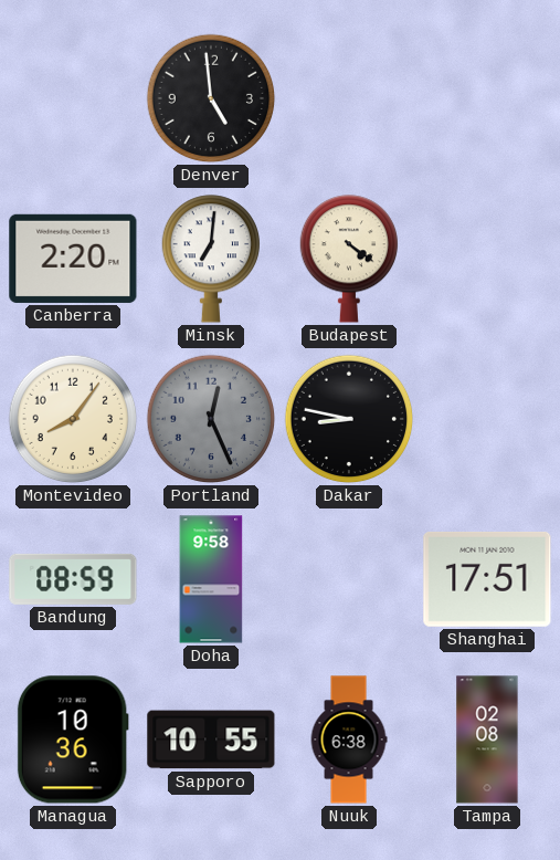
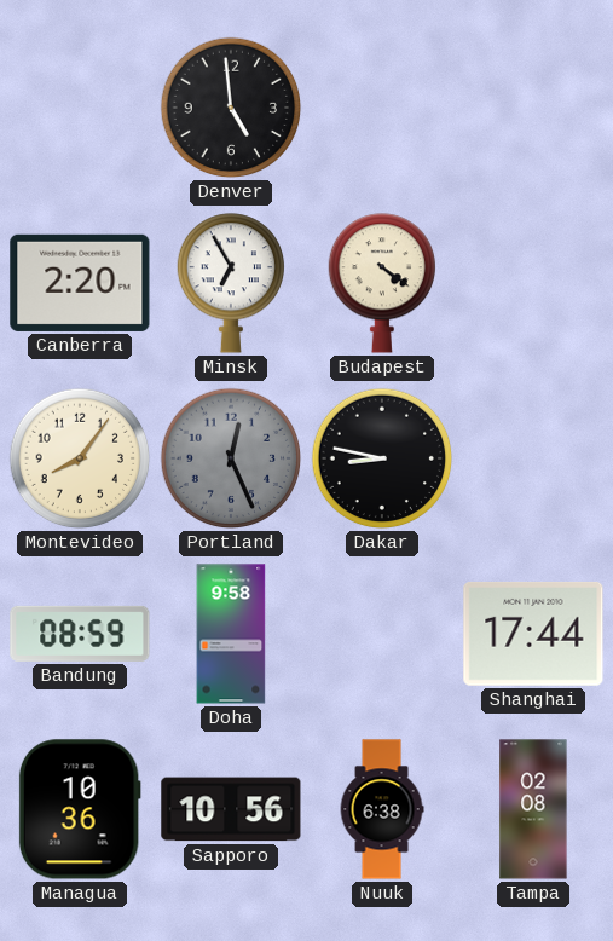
Minsk: 7:01 -> 6:55
Shanghai: 17:51 -> 17:44
Sapporo: 10:55 -> 10:56
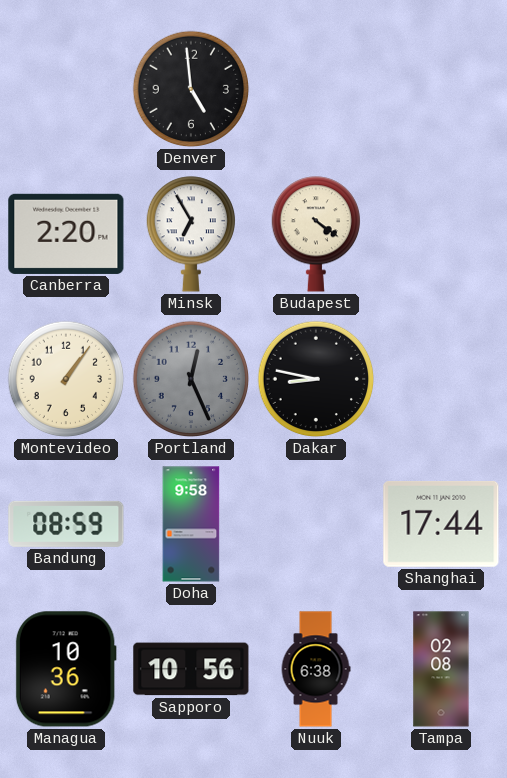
Montevideo: 8:06 -> 1:06
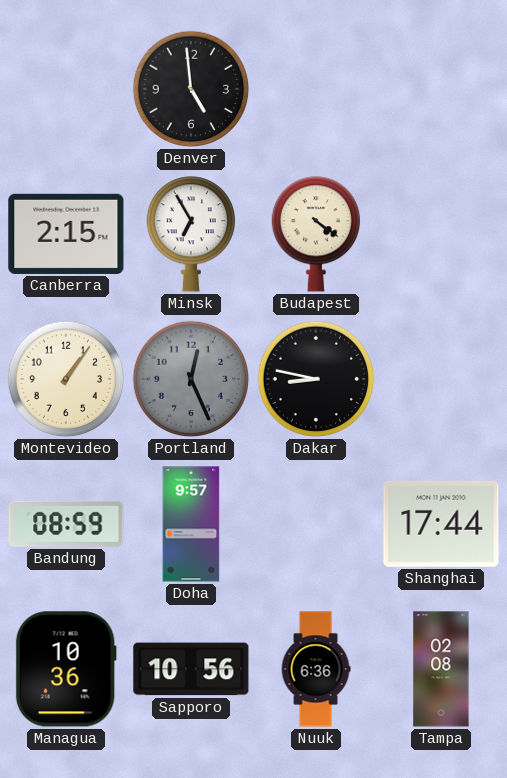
Canberra: 2:20 -> 2:15
Doha: 9:58 -> 9:57
Nuuk: 6:38 -> 6:36
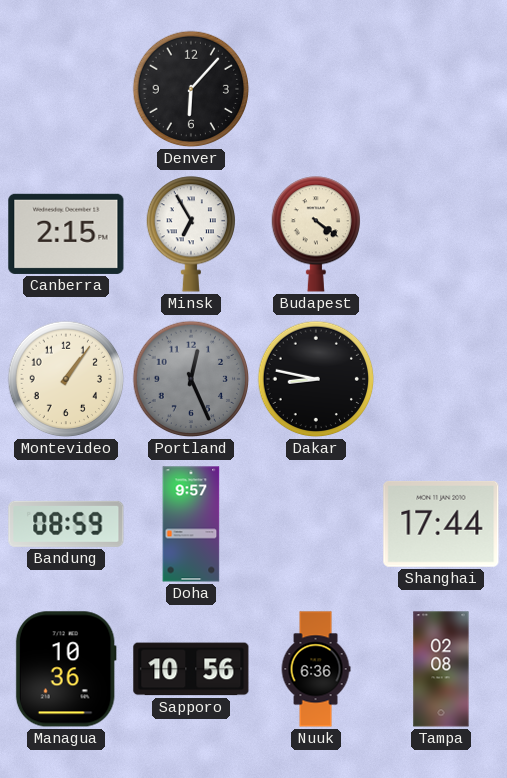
Denver: 4:59 -> 6:07
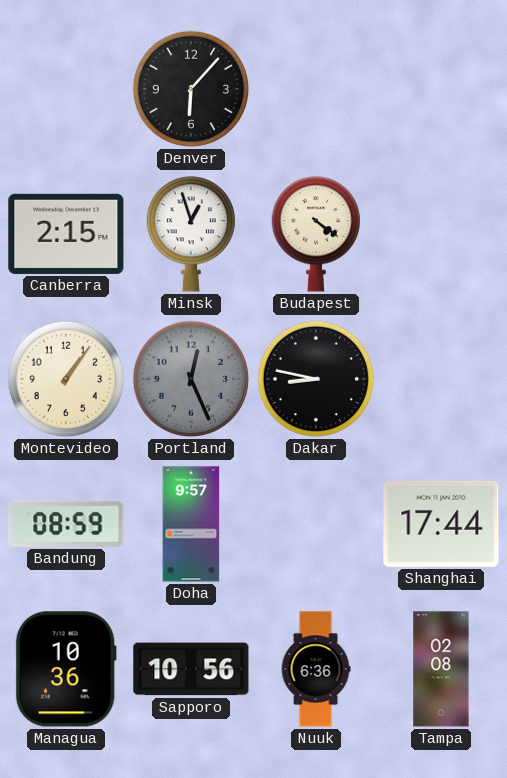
Minsk: 6:55 -> 12:57
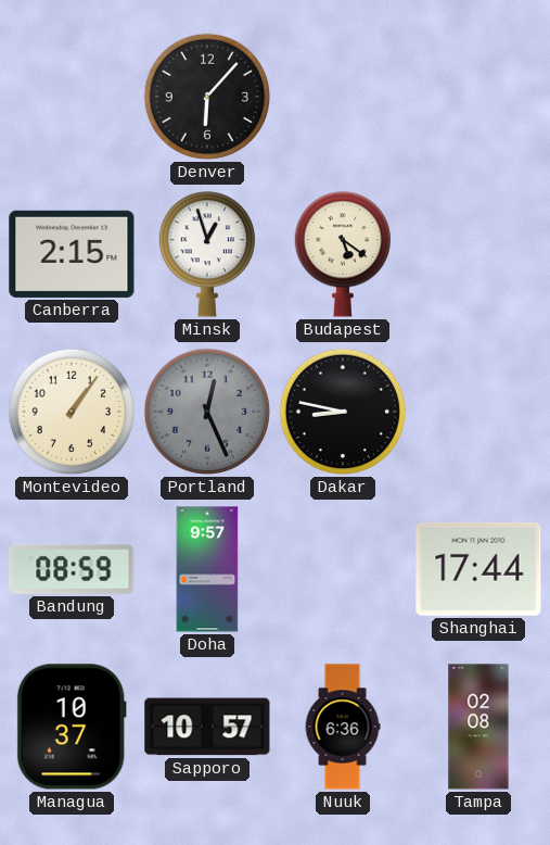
Budapest: 4:21 -> 5:21
Managua: 10:36 -> 10:37
Sapporo: 10:56 -> 10:57
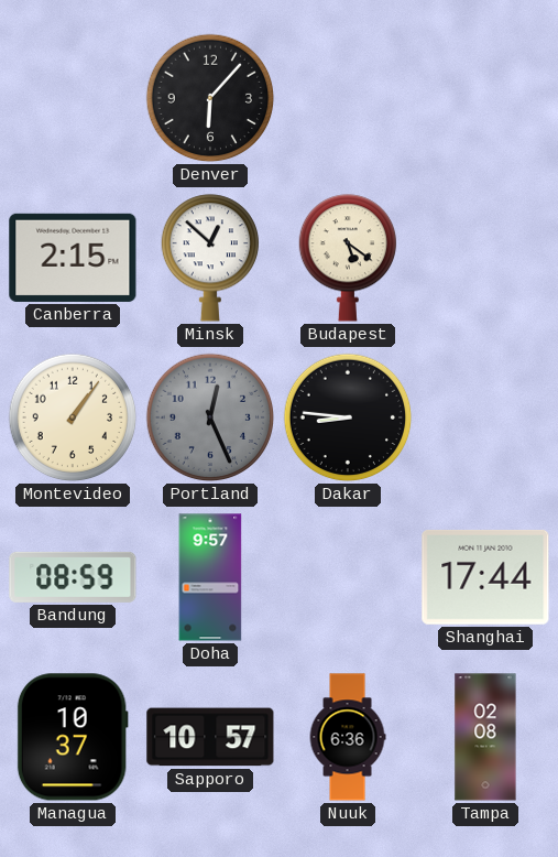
Minsk: 12:57 -> 12:52
Dakar: 8:47 -> 8:46
